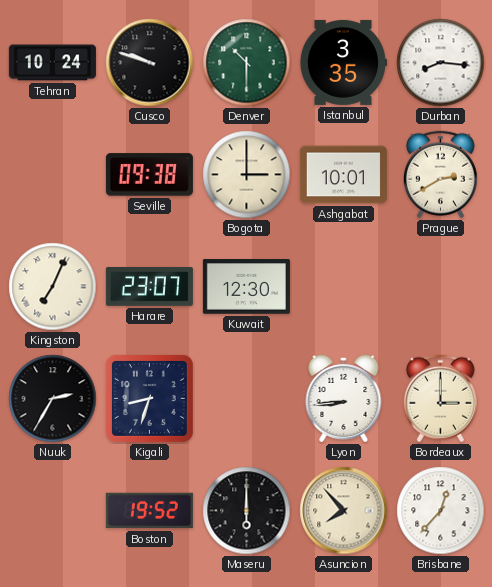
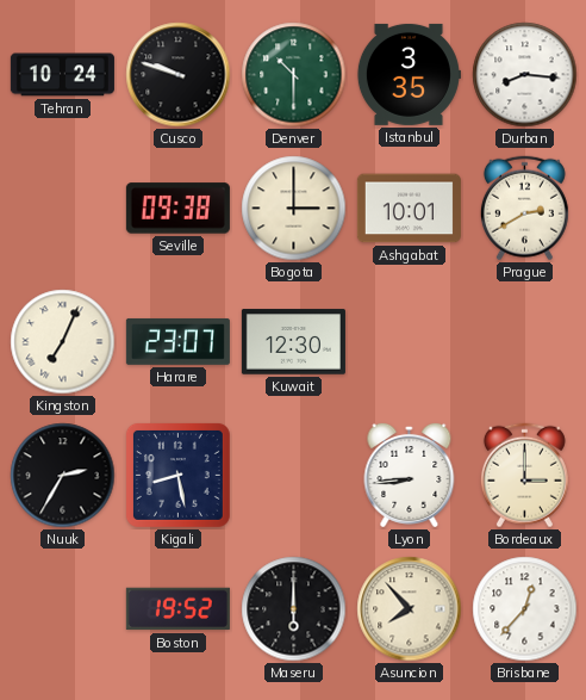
Kigali: 8:33 -> 8:28
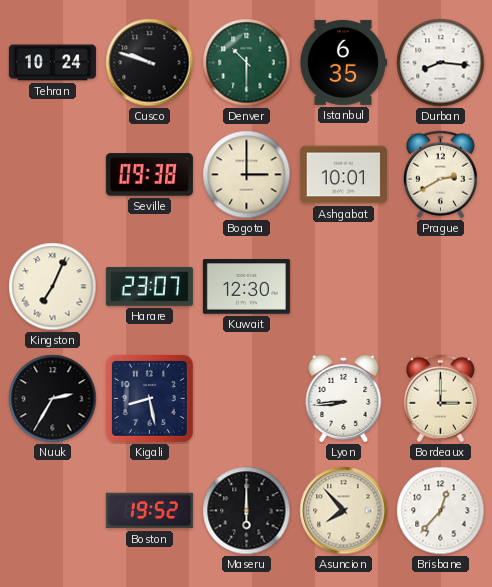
Istanbul: 3:35 -> 6:35
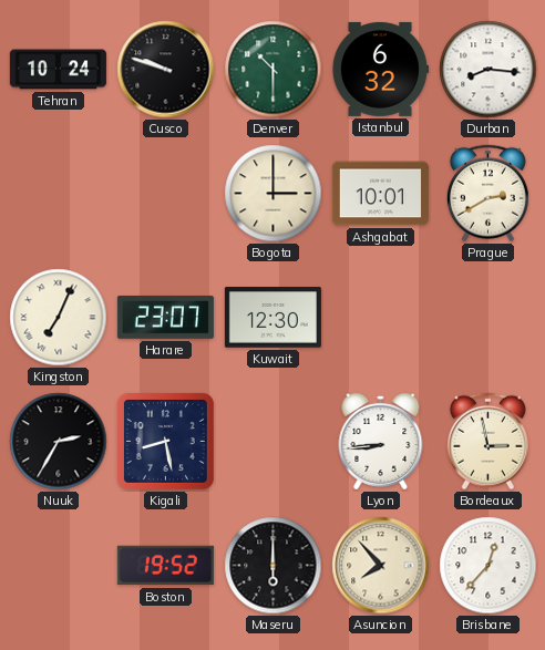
Istanbul: 6:35 -> 6:32
Seville: 09:38 -> none
Bordeaux: 3:00 -> 2:58
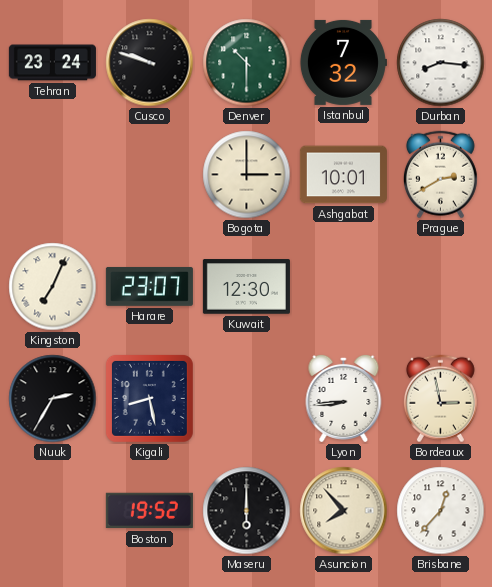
Tehran: 10:24 -> 23:24
Istanbul: 6:32 -> 7:32
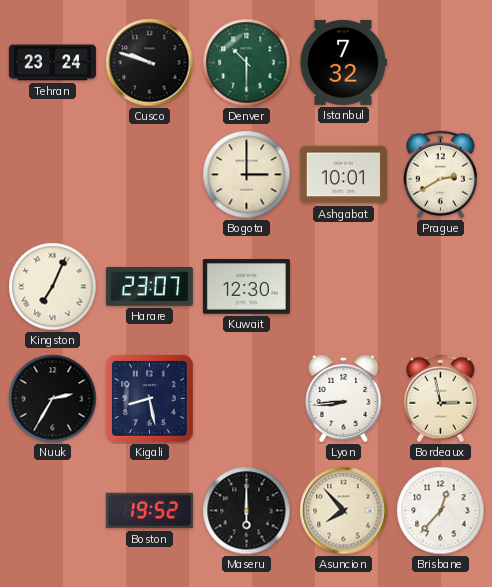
Durban: 8:16 -> none
